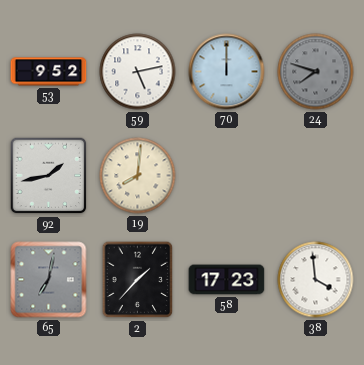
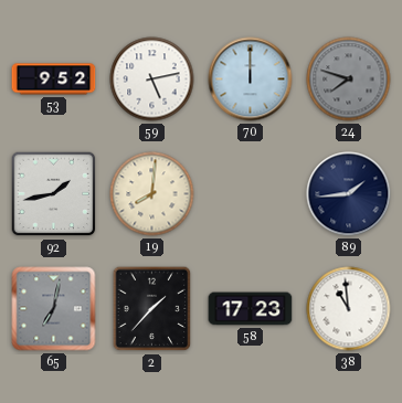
89: none -> 1:44
38: 3:59 -> 10:59
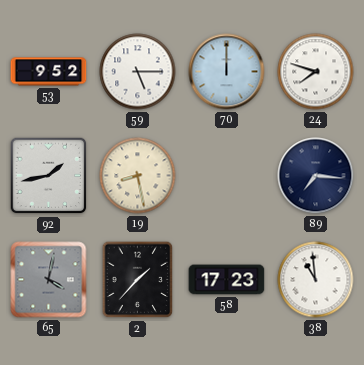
59: 5:13 -> 5:15
24 dial: grey -> white
19: 8:01 -> 8:28
89: 1:44 -> 7:16
65: 7:02 -> 4:02
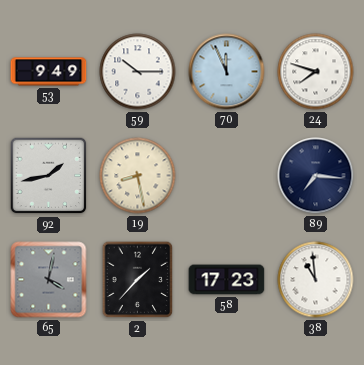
53: 9:52 -> 9:49
59: 5:15 -> 10:15
70: 12:00 -> 11:56
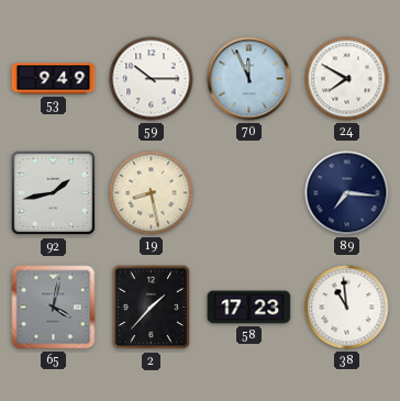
24: 7:48 -> 7:50
